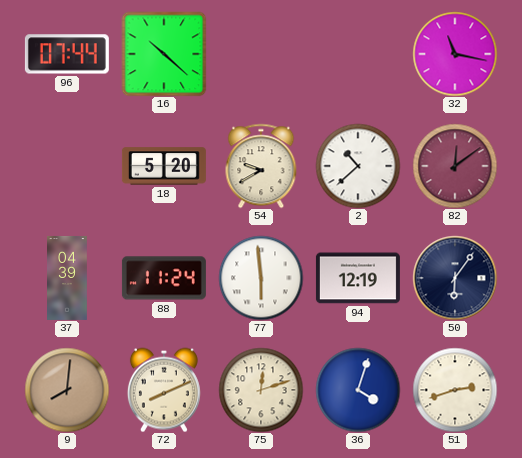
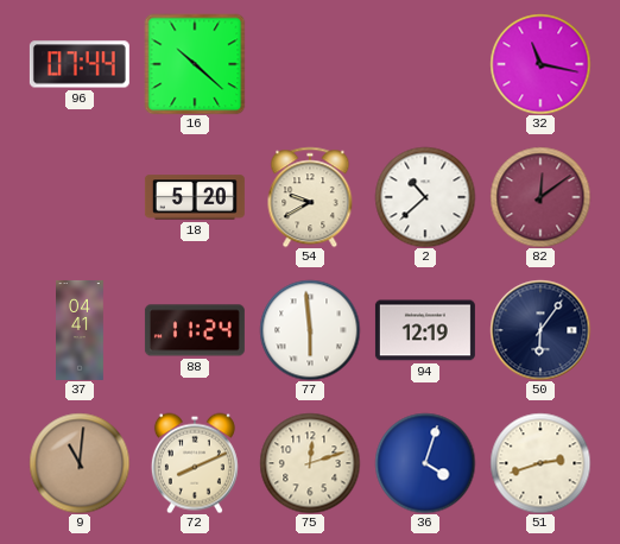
37: 04:39 -> 04:41
9: 8:01 -> 11:01
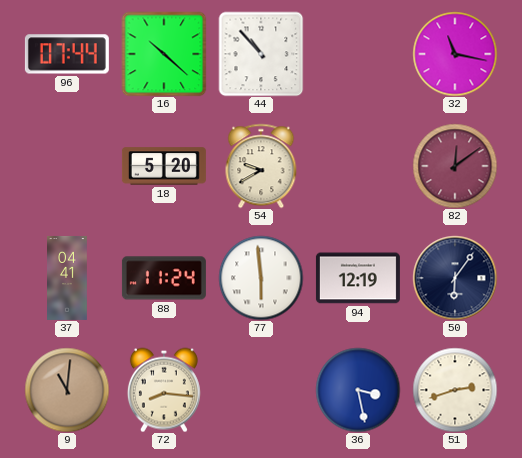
44: none -> 10:53
2: 10:38 -> none
72: 8:11 -> 8:16
75: 12:12 -> none
36: 4:03 -> 3:28
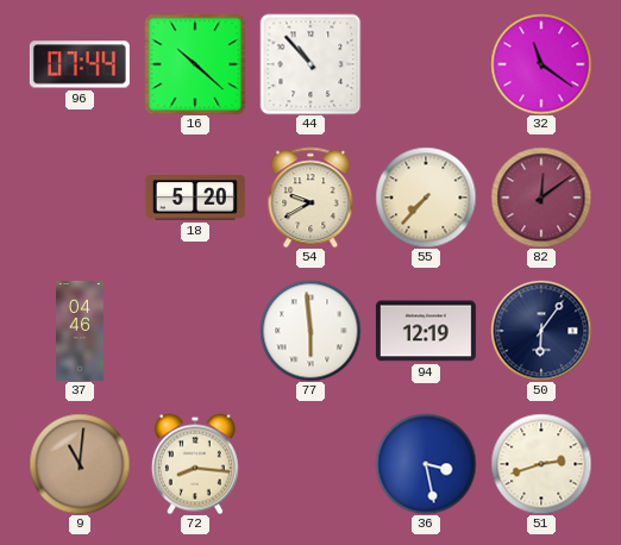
32: 11:17 -> 11:21
55: none -> 7:37
37: 04:41 -> 04:46
88: 11:24 -> none
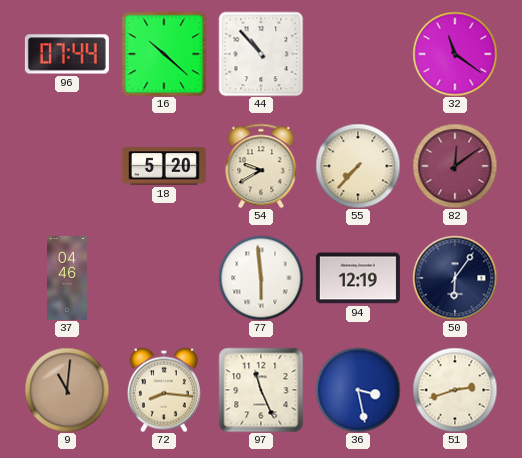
97: none -> 11:26
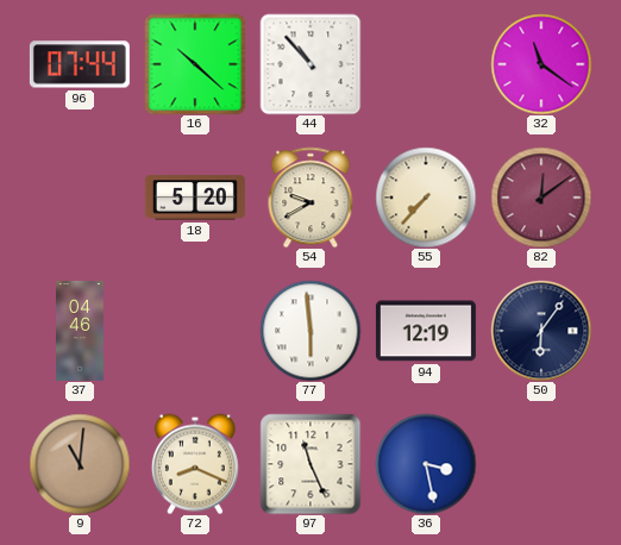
72: 8:16 -> 8:19
51: 2:42 -> none
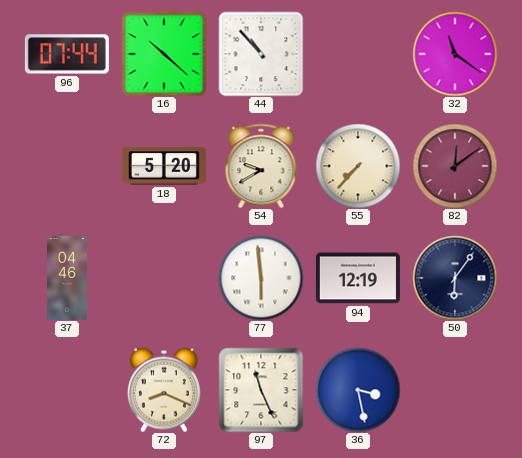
9: 11:01 -> none
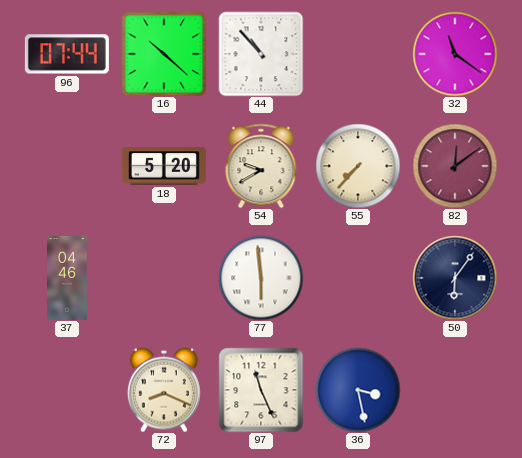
94: 12:19 -> none
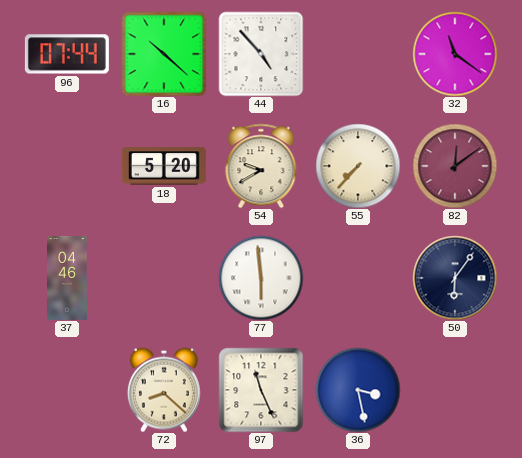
44: 10:53 -> 4:53
72: 8:19 -> 8:22
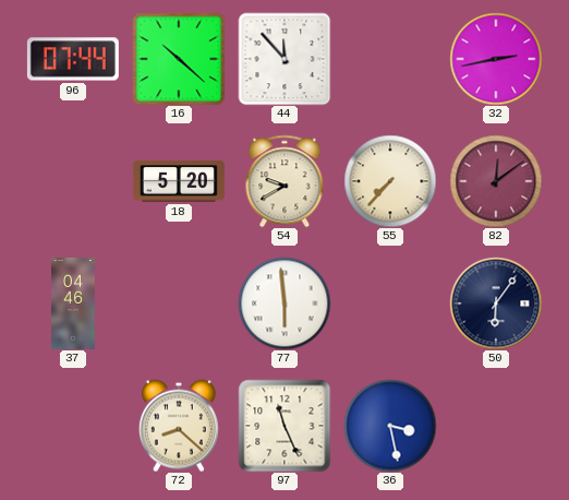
44: 4:53 -> 11:53
32: 11:21 -> 2:43
